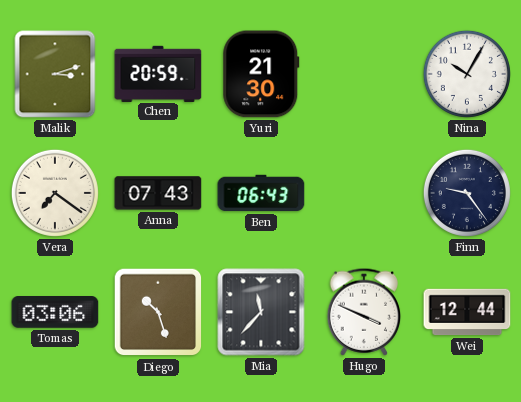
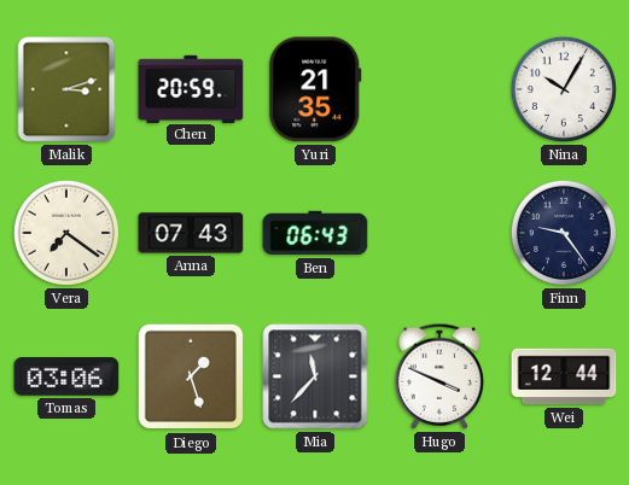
Yuri: 21:30 -> 21:35
Diego: 10:27 -> 1:27
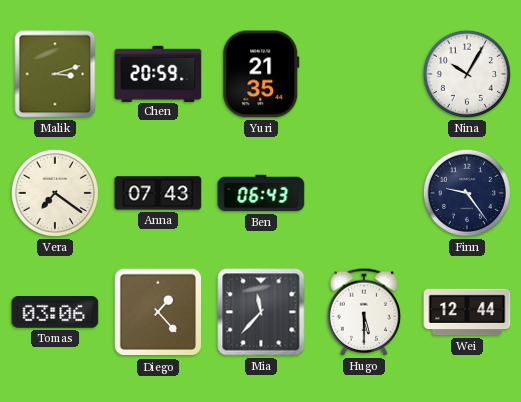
Diego: 1:27 -> 1:23
Hugo: 3:49 -> 5:30
